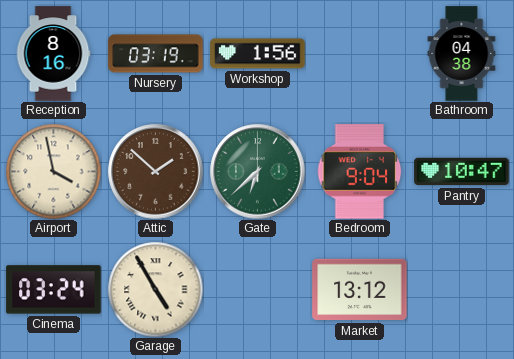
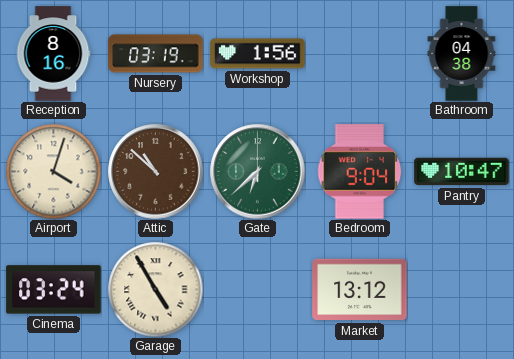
Airport: 3:58 -> 4:03
Attic: 1:52 -> 10:52
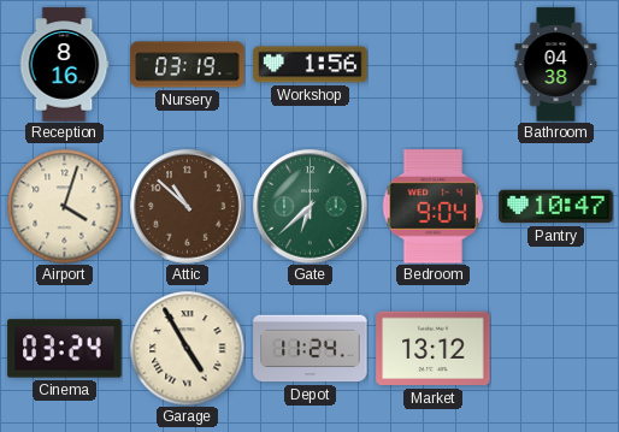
Depot: none -> 11:24
